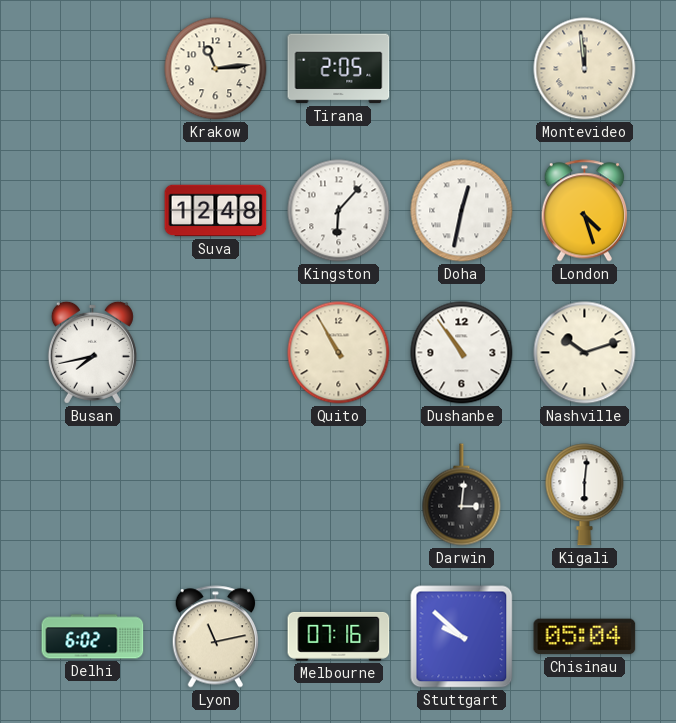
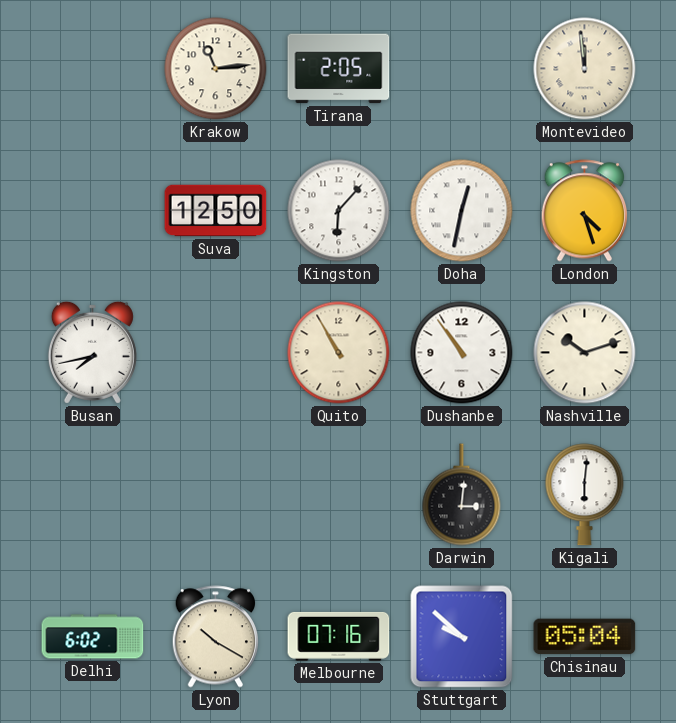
Suva: 12:48 -> 12:50
Lyon: 11:13 -> 10:20
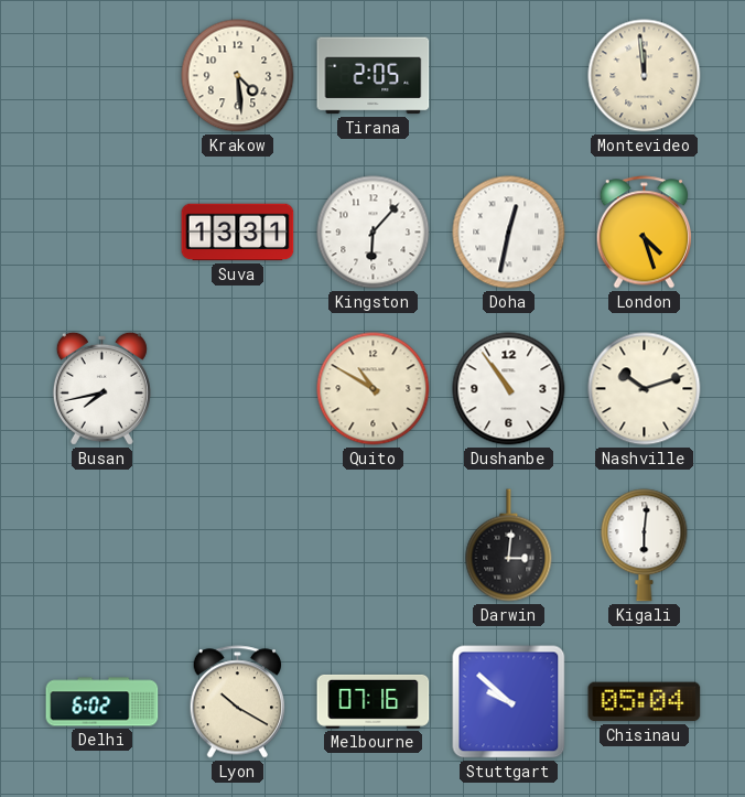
Krakow: 11:14 -> 4:29
Suva: 12:50 -> 13:31
Quito: 10:55 -> 10:50
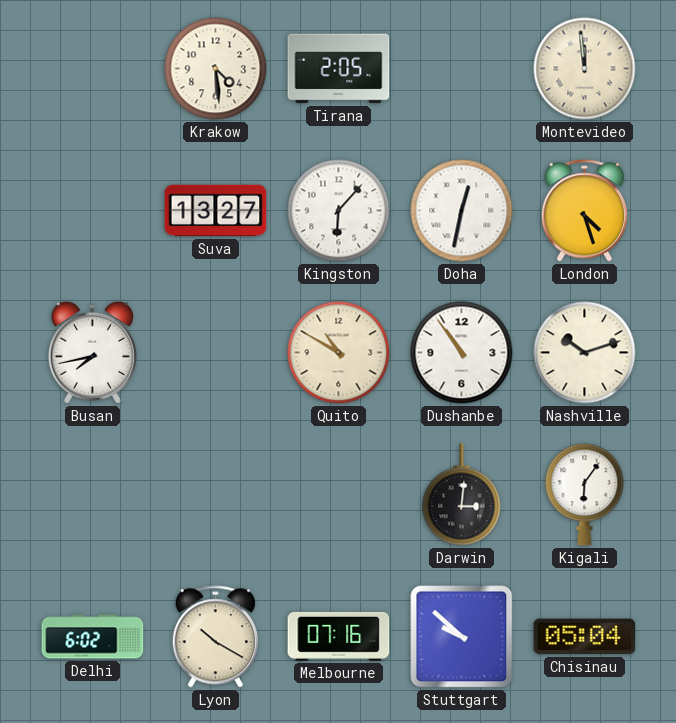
Suva: 13:31 -> 13:27
Kigali: 6:01 -> 6:06
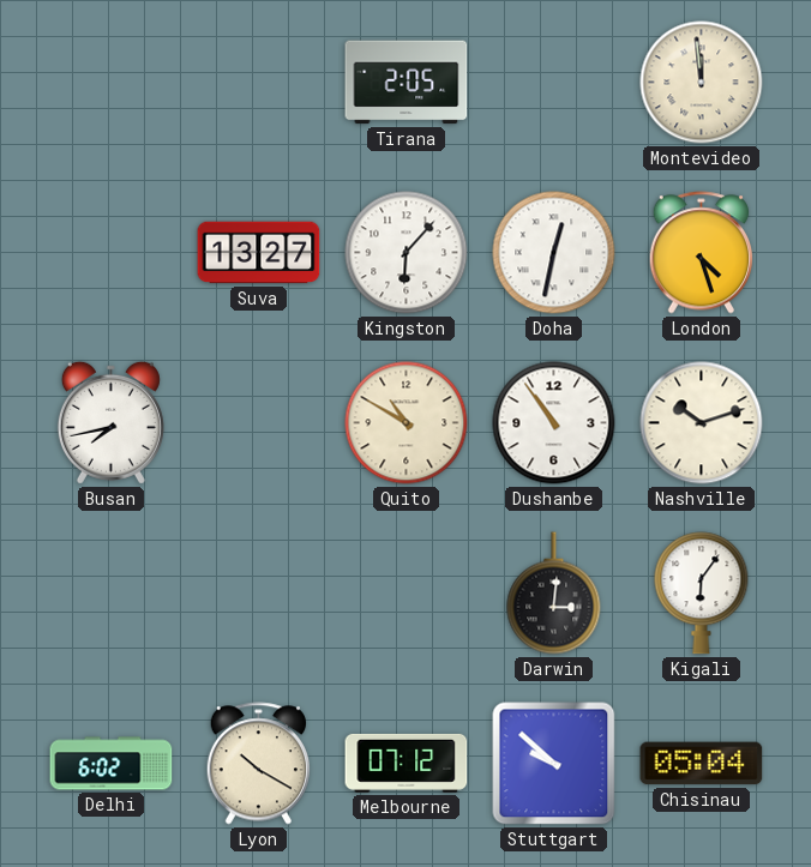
Krakow: 4:29 -> none
Melbourne: 07:16 -> 07:12
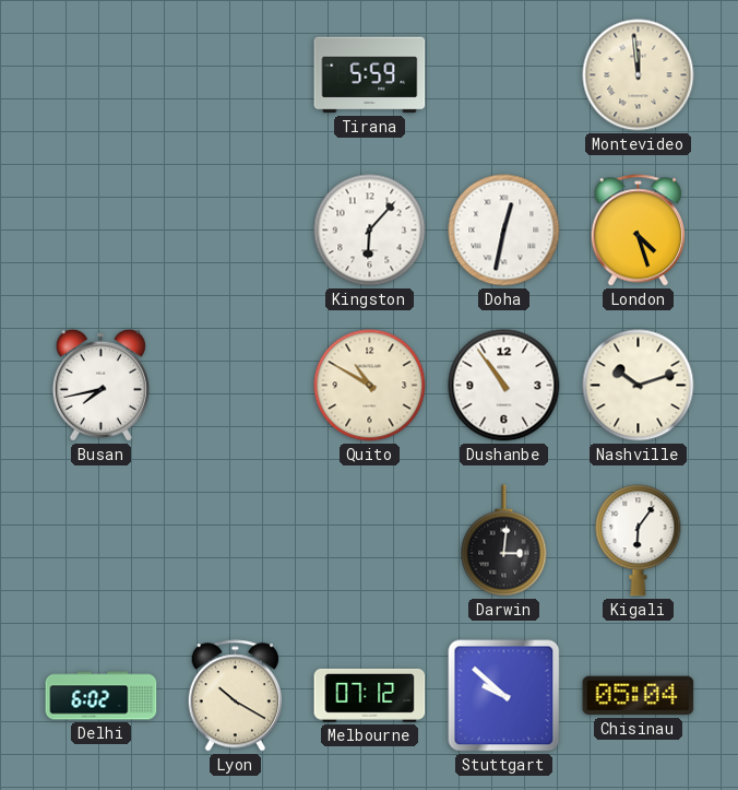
Tirana: 2:05 -> 5:59
Suva: 13:27 -> none
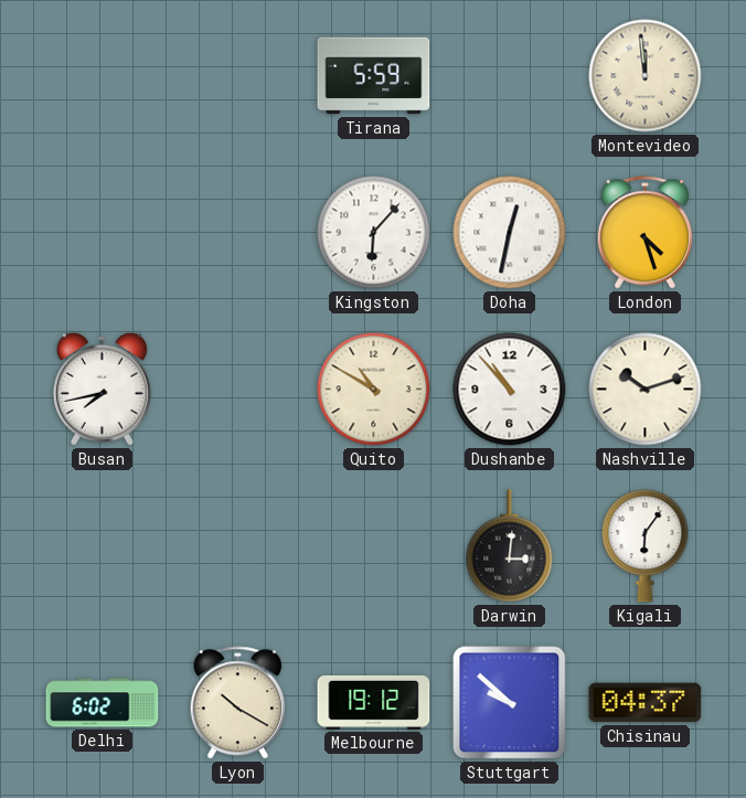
Dushanbe: 10:54 -> 10:53
Melbourne: 07:12 -> 19:12
Chisinau: 05:04 -> 04:37
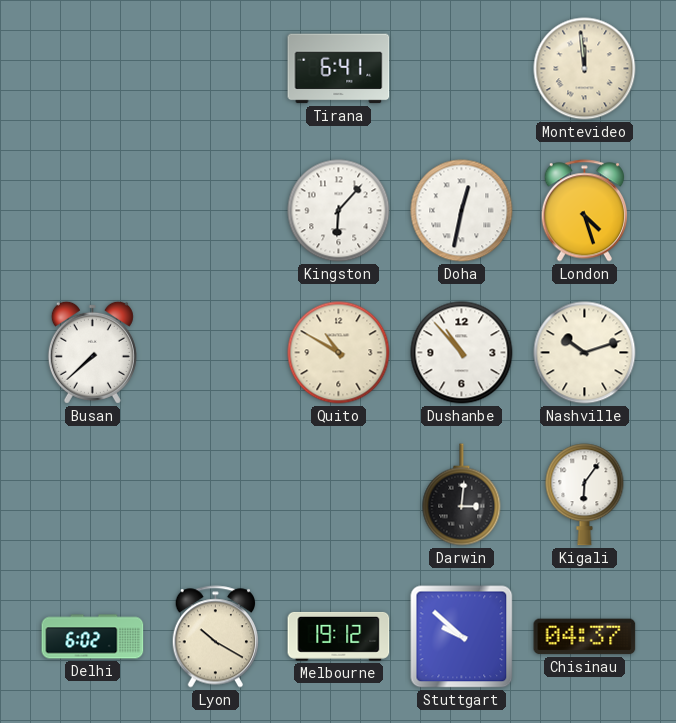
Tirana: 5:59 -> 6:41
Busan: 7:43 -> 7:38
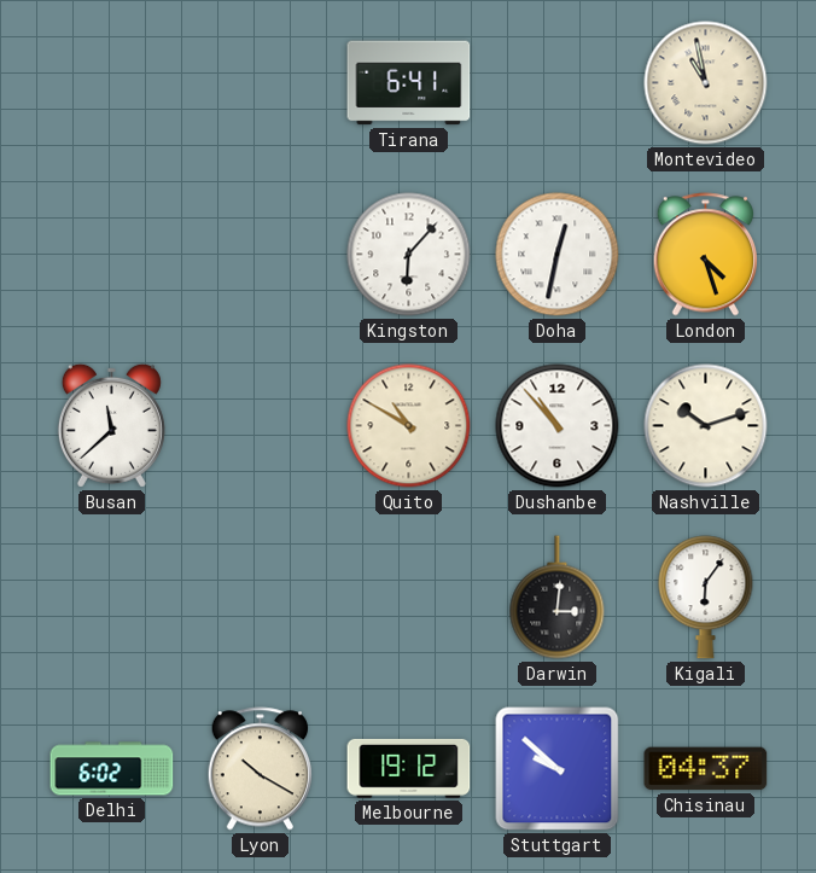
Montevideo: 11:59 -> 10:58
Busan: 7:38 -> 11:38
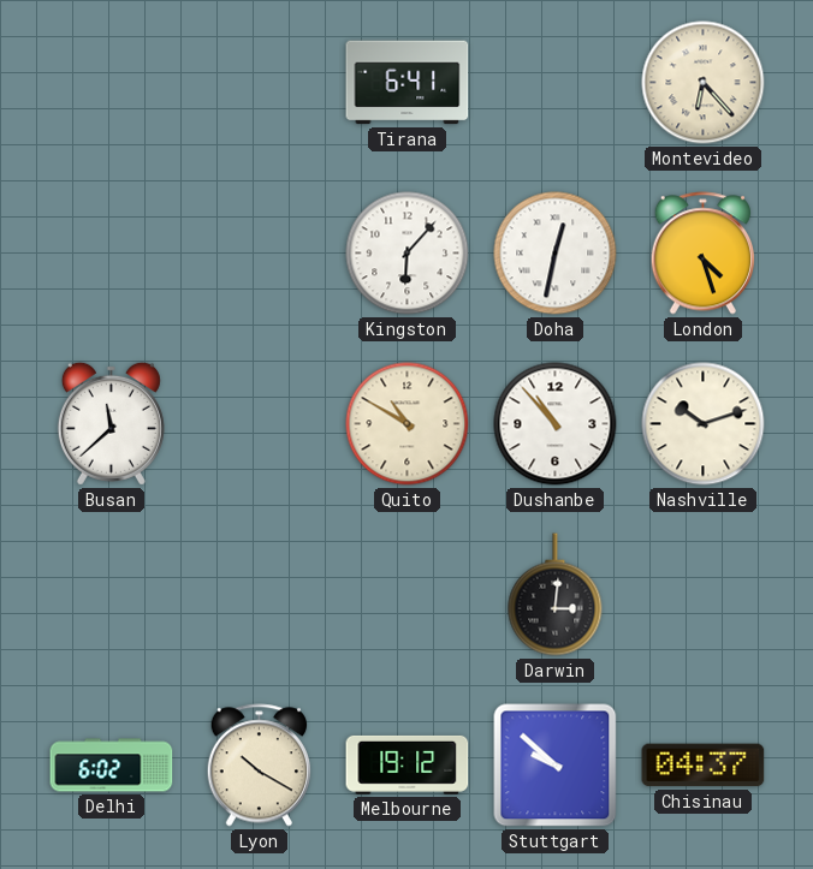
Montevideo: 10:58 -> 6:23
Kigali: 6:06 -> none
